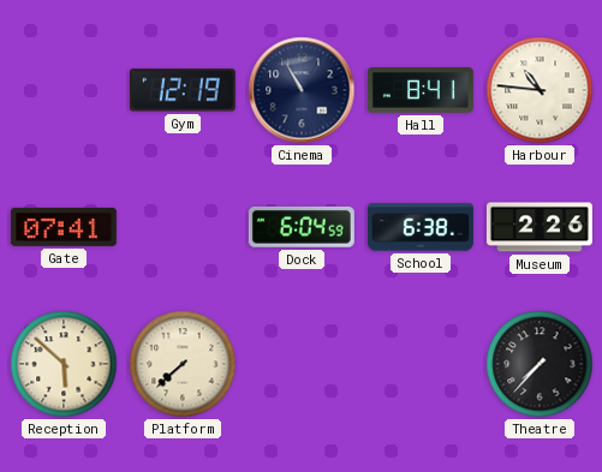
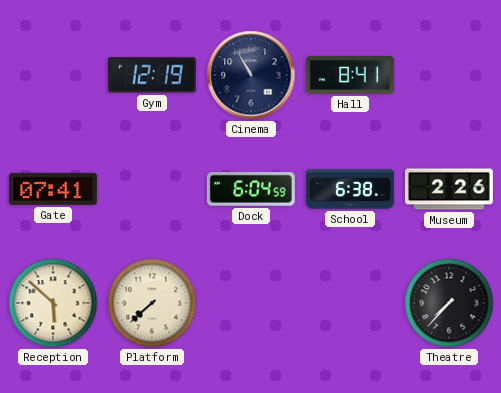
Harbour: 10:46 -> none
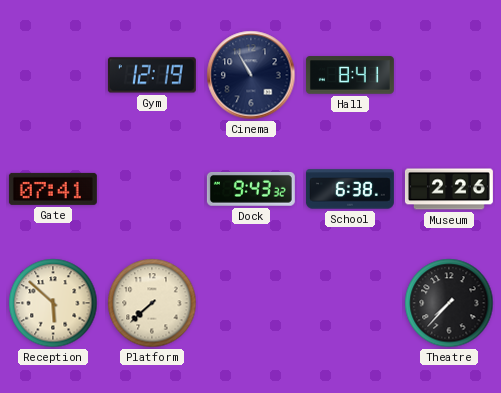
Dock: 6:04 -> 9:43
